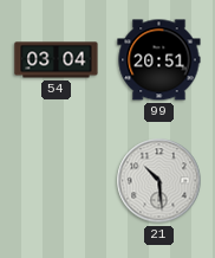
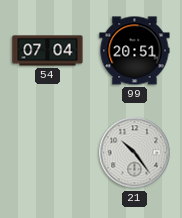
54: 03:04 -> 07:04
21: 10:29 -> 10:24
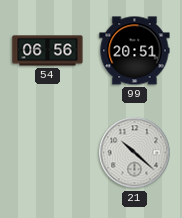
54: 07:04 -> 06:56
21: 10:24 -> 10:22
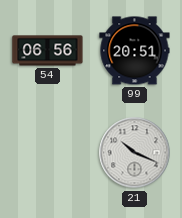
21: 10:22 -> 10:19
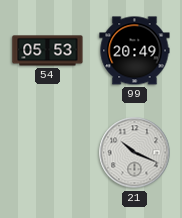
54: 06:56 -> 05:53
99: 20:51 -> 20:49
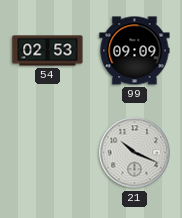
54: 05:53 -> 02:53
99: 20:49 -> 09:09
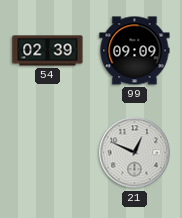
54: 02:53 -> 02:39
21: 10:19 -> 12:49
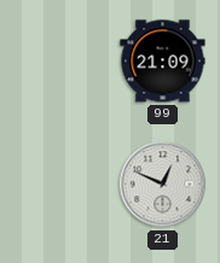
54: 02:39 -> none
99: 09:09 -> 21:09
